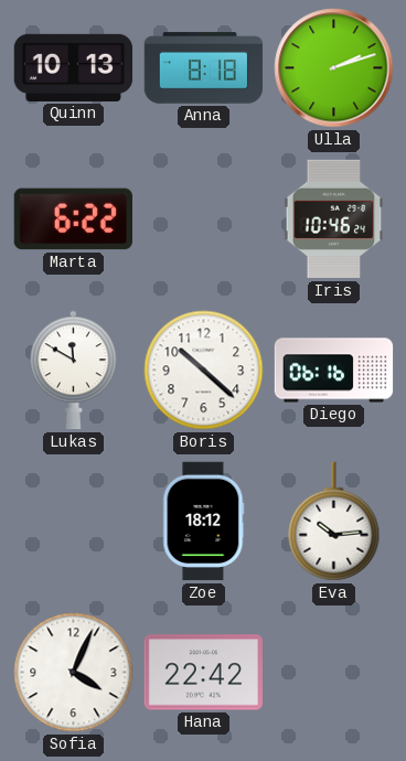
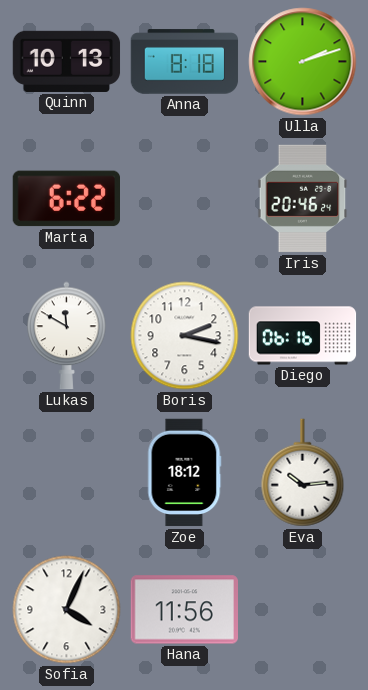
Iris: 10:46 -> 20:46
Boris: 10:22 -> 2:17
Hana: 22:42 -> 11:56
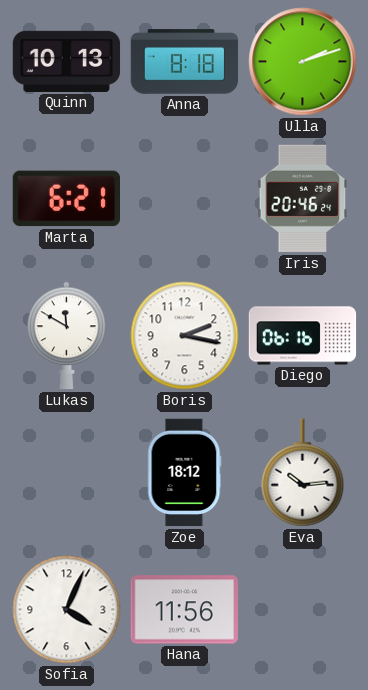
Marta: 6:22 -> 6:21
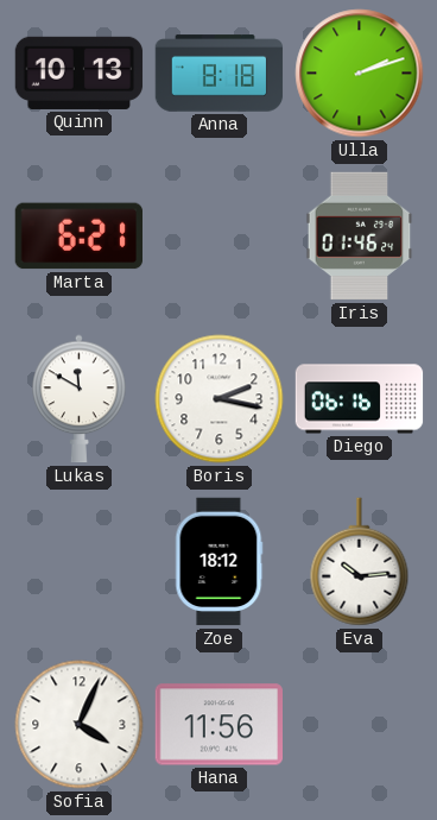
Iris: 20:46 -> 01:46
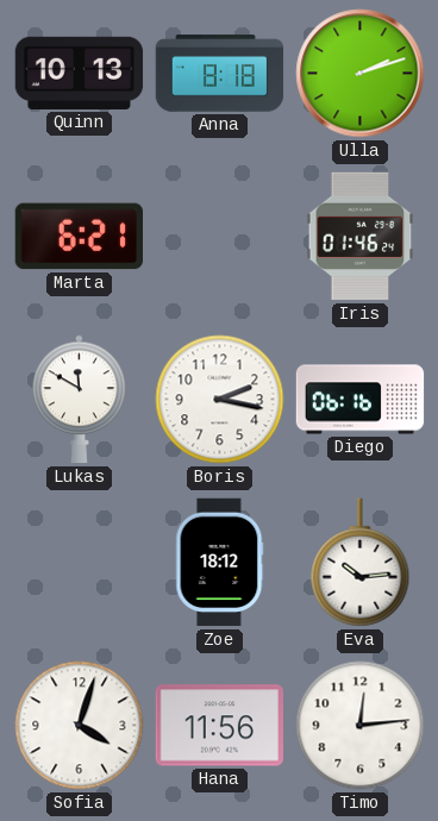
Sofia: 4:04 -> 4:03
Timo: none -> 12:14
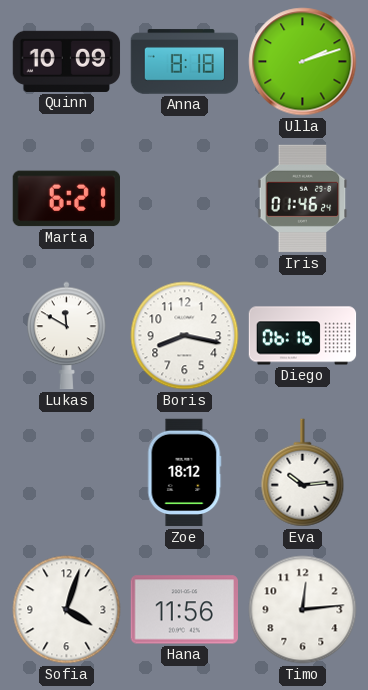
Quinn: 10:13 -> 10:09
Boris: 2:17 -> 8:17
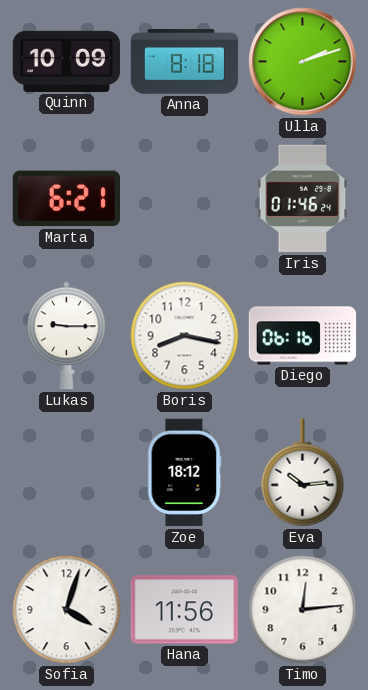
Lukas: 11:50 -> 9:15
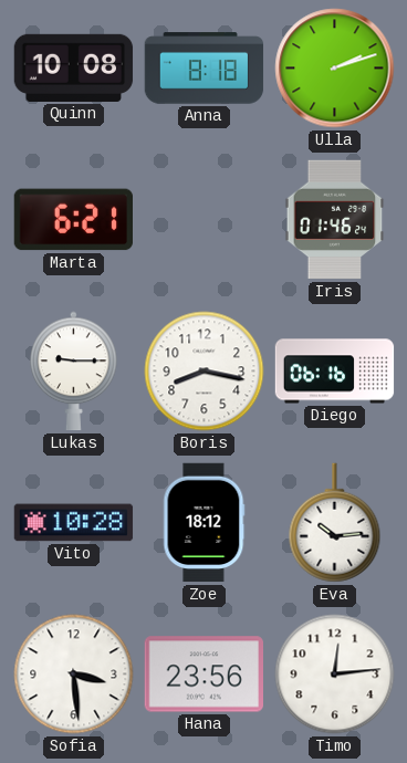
Quinn: 10:09 -> 10:08
Vito: none -> 10:28
Sofia: 4:03 -> 3:29
Hana: 11:56 -> 23:56
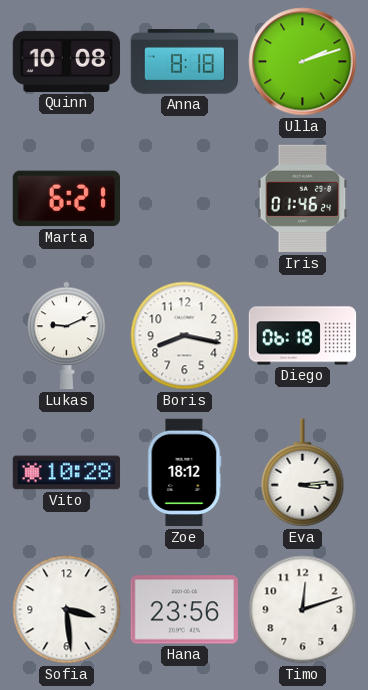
Lukas: 9:15 -> 9:11
Diego: 06:16 -> 06:18
Eva: 10:14 -> 3:14
Timo: 12:14 -> 12:12
